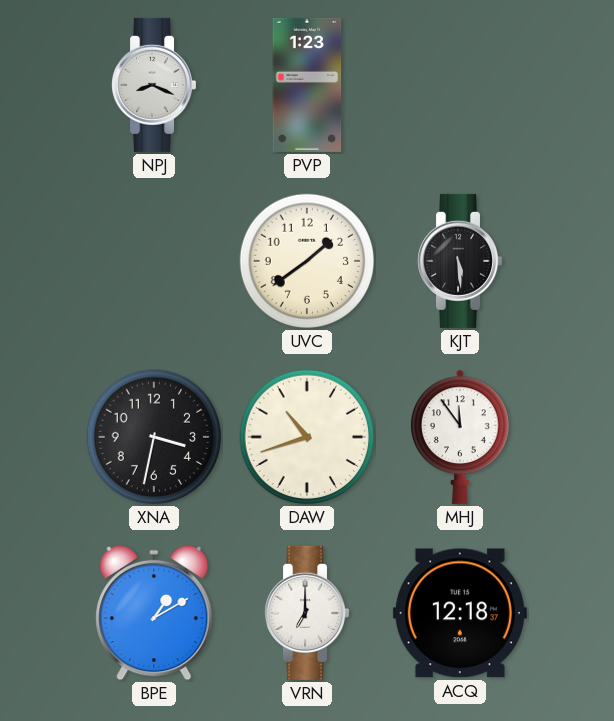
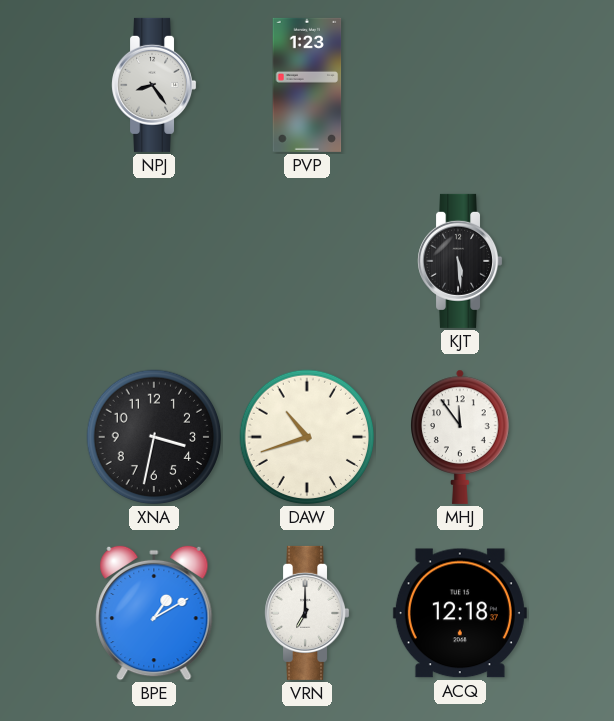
NPJ: 8:19 -> 8:24
UVC: 1:39 -> none
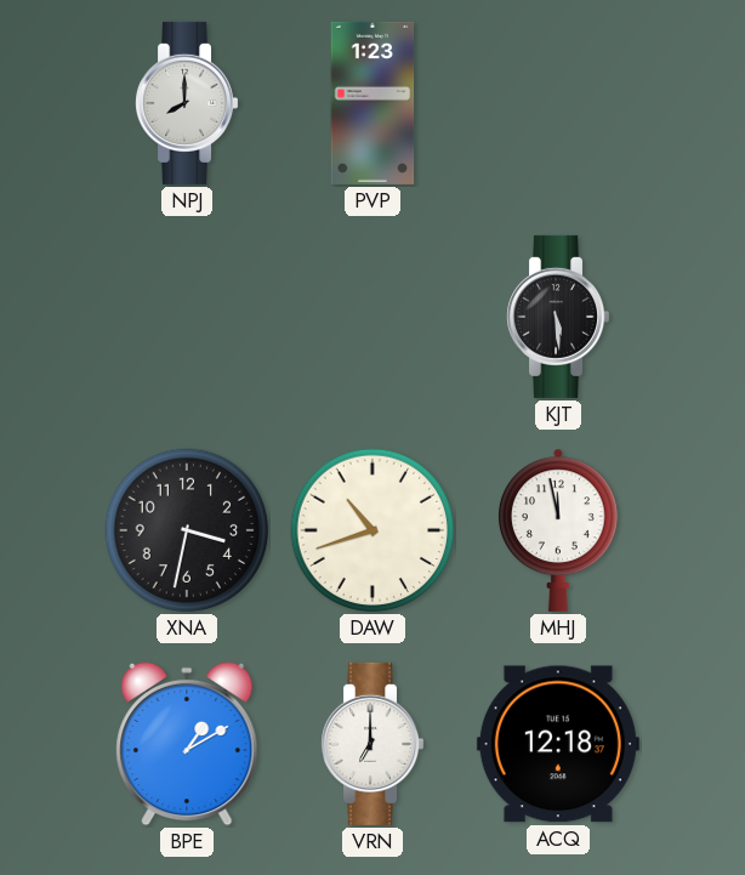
NPJ: 8:24 -> 8:00
MHJ: 11:54 -> 11:58
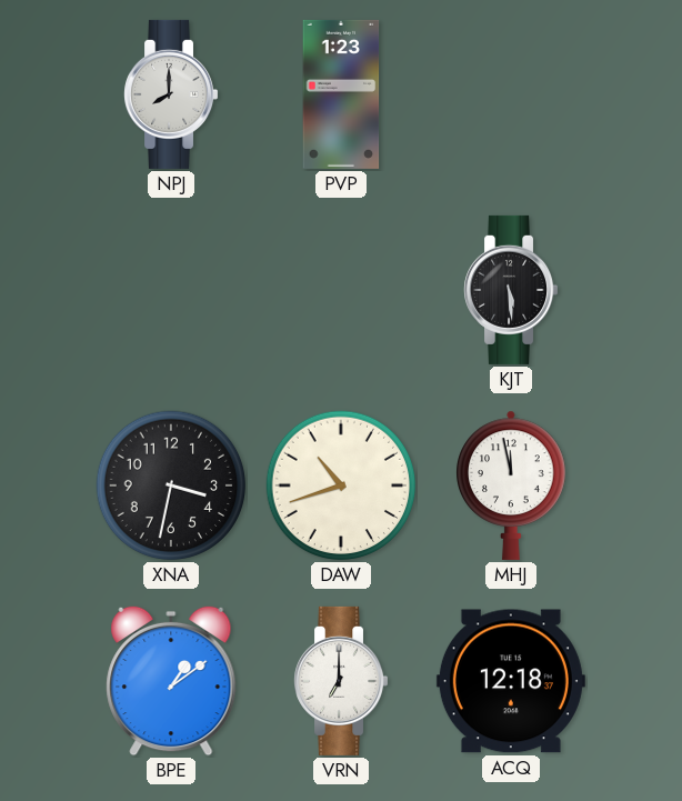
BPE: 1:10 -> 1:09
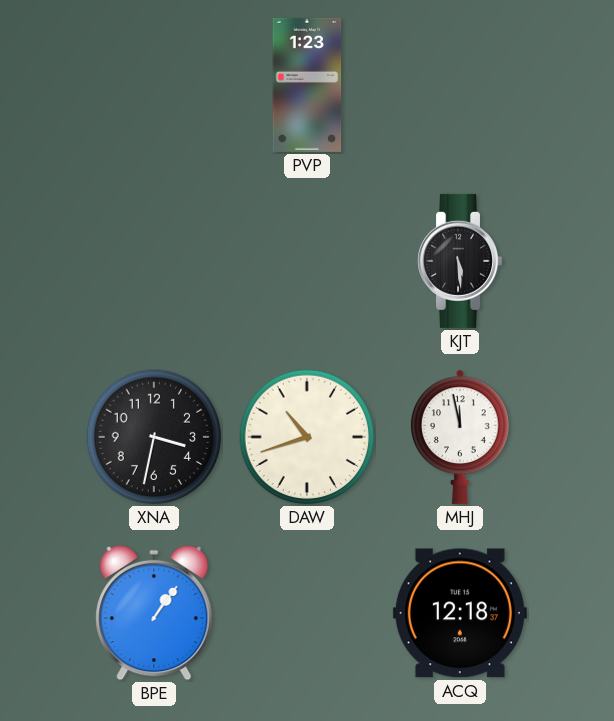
NPJ: 8:00 -> none
BPE: 1:09 -> 1:06
VRN: 7:00 -> none
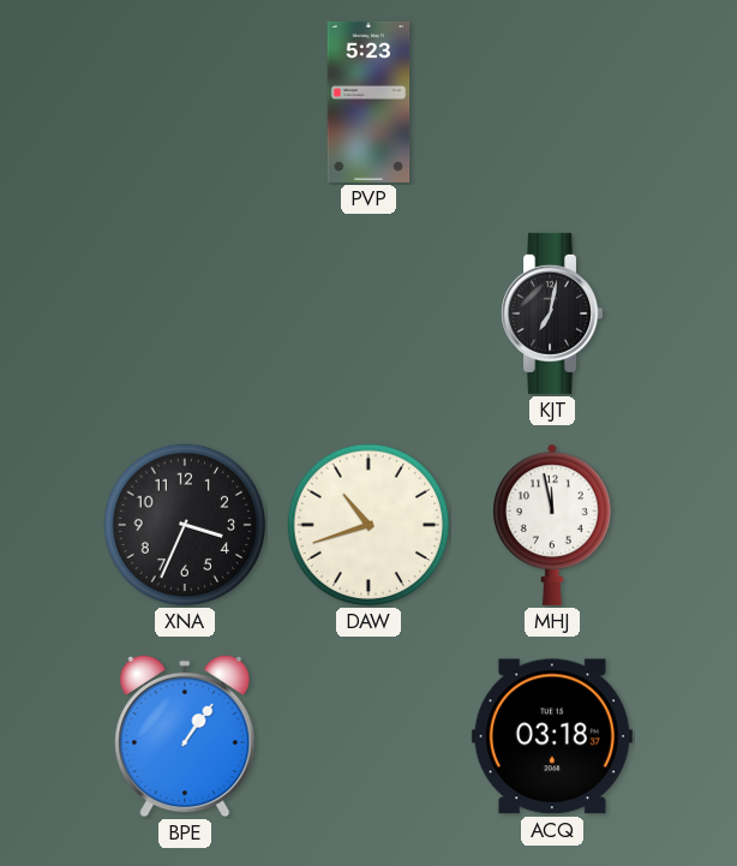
PVP: 1:23 -> 5:23
KJT: 5:29 -> 7:02
XNA: 3:32 -> 3:34
ACQ: 12:18 -> 03:18
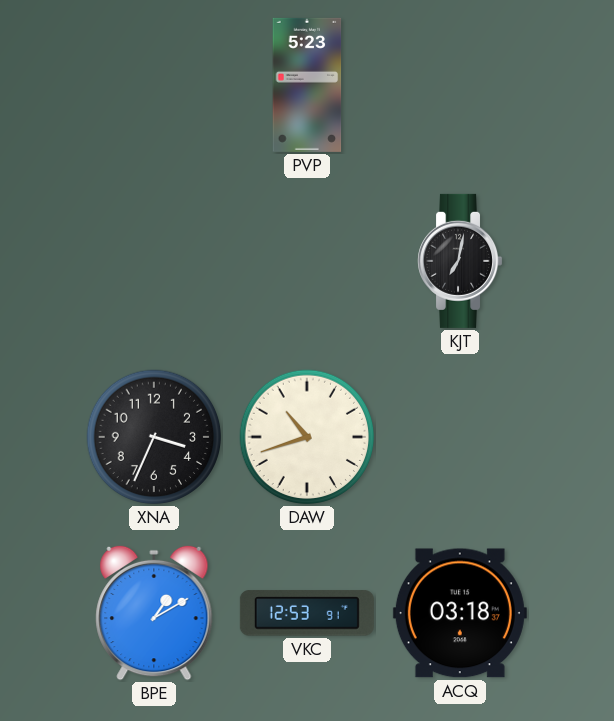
MHJ: 11:58 -> none
BPE: 1:06 -> 1:10
VKC: none -> 12:53
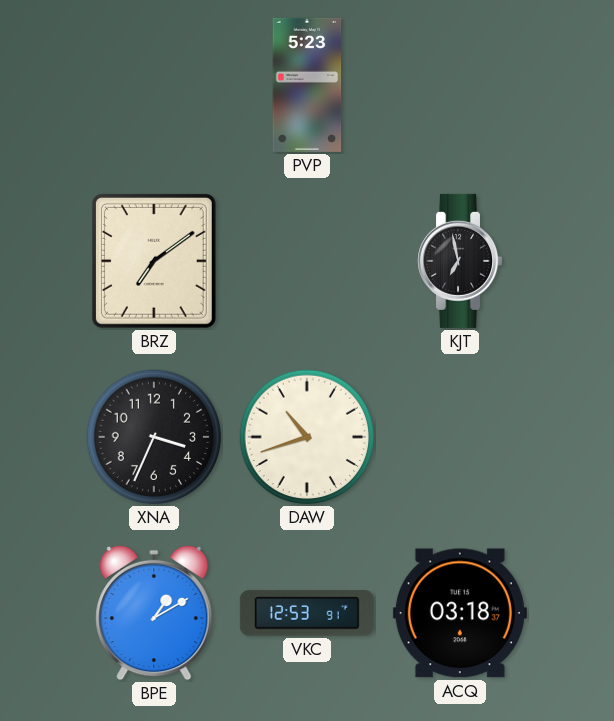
BRZ: none -> 7:09
KJT: 7:02 -> 6:58
